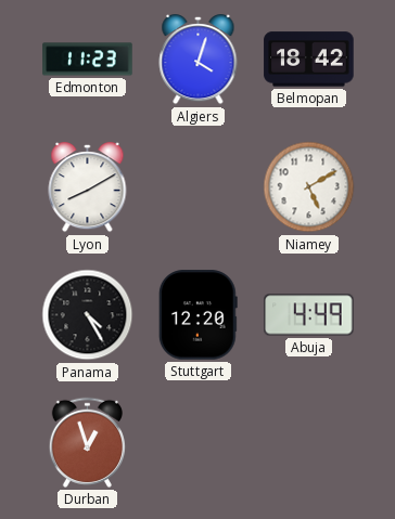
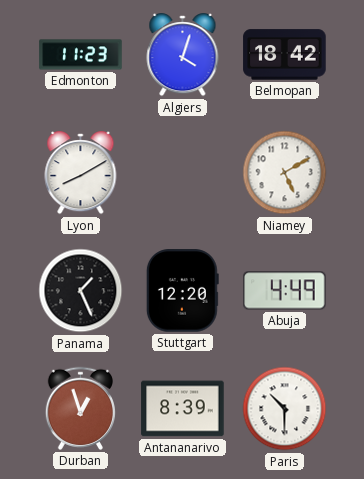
Panama: 4:25 -> 1:26
Antananarivo: none -> 8:39
Paris: none -> 10:30
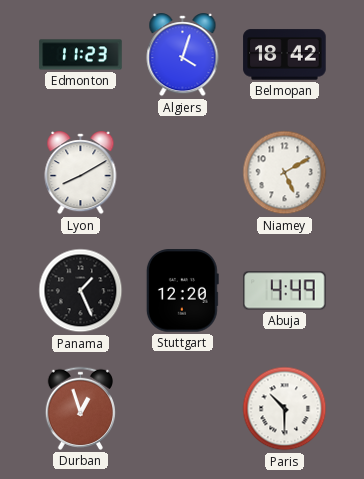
Antananarivo: 8:39 -> none
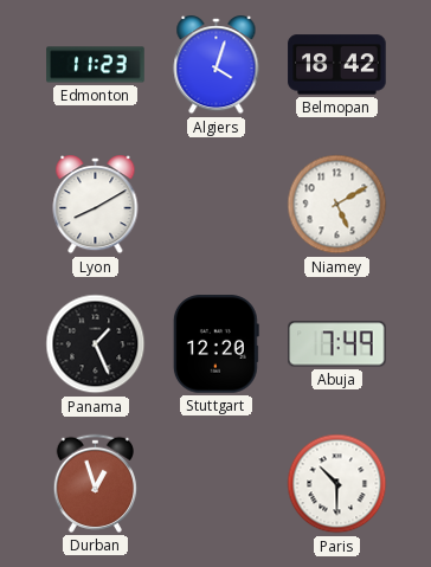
Abuja: 4:49 -> 7:49
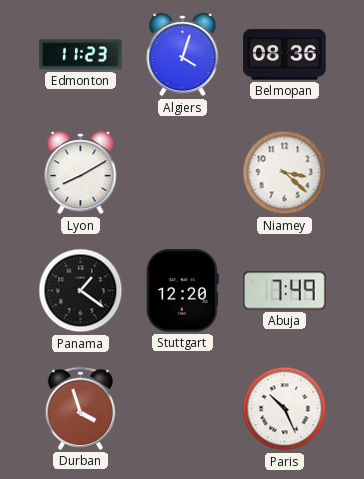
Belmopan: 18:42 -> 08:36
Niamey: 5:10 -> 3:22
Panama: 1:26 -> 1:21
Durban: 12:57 -> 3:57
Paris: 10:30 -> 10:26
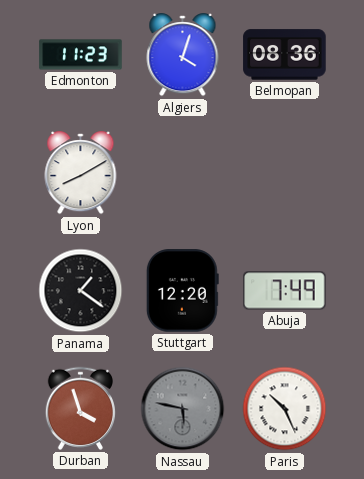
Niamey: 3:22 -> none
Nassau: none -> 5:47
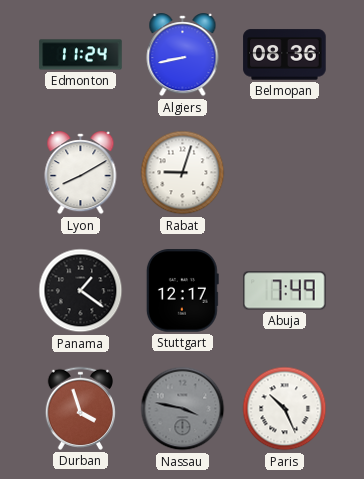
Edmonton: 11:23 -> 11:24
Algiers: 4:03 -> 8:43
Rabat: none -> 9:03
Stuttgart: 12:20 -> 12:17
Nassau: 5:47 -> 3:47
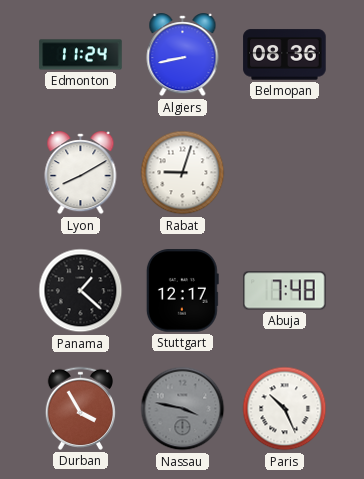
Panama: 1:21 -> 1:22
Abuja: 7:49 -> 7:48
Durban: 3:57 -> 3:55
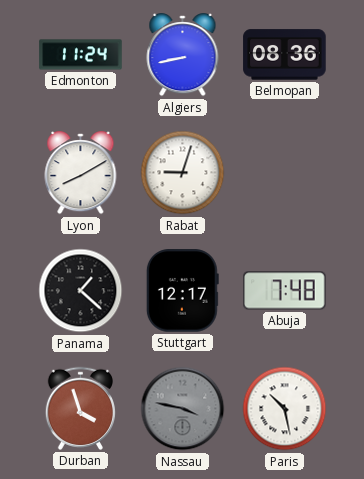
Durban: 3:55 -> 3:57
Paris: 10:26 -> 10:28
